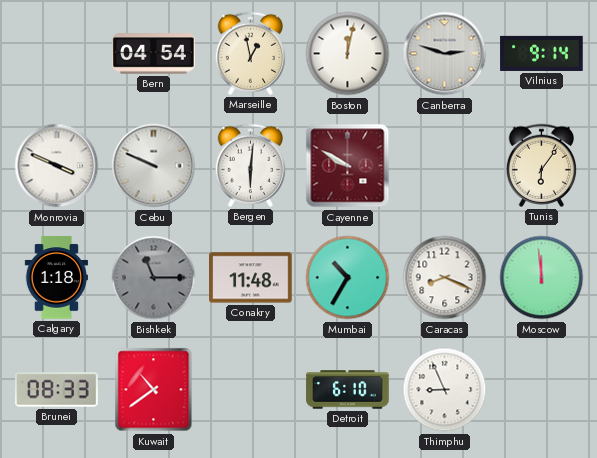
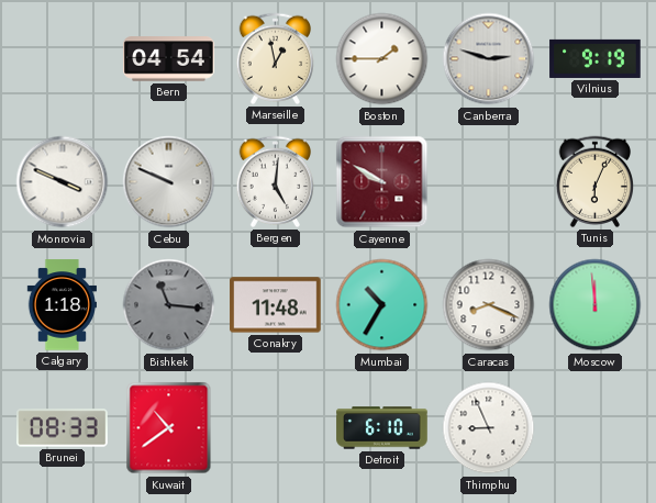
Boston: 12:02 -> 1:45
Vilnius: 9:14 -> 9:19
Bergen: 6:01 -> 5:01
Tunis: 6:06 -> 6:04
Bishkek: 11:15 -> 11:16
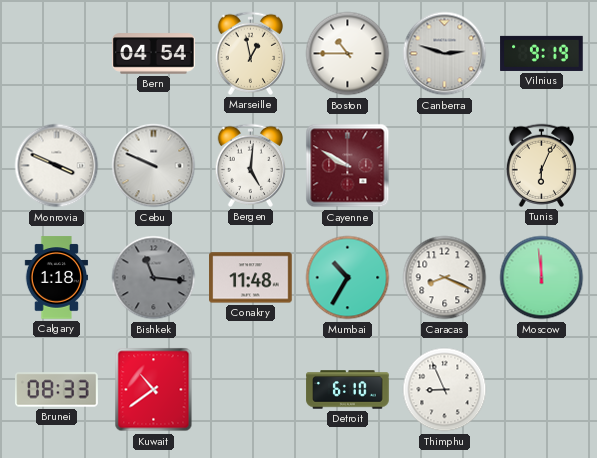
Boston: 1:45 -> 10:45
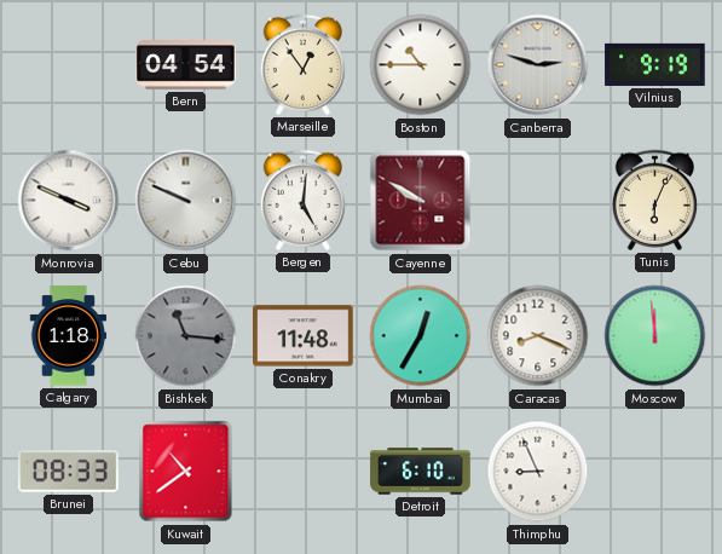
Marseille: 12:58 -> 12:54
Mumbai: 10:35 -> 12:35
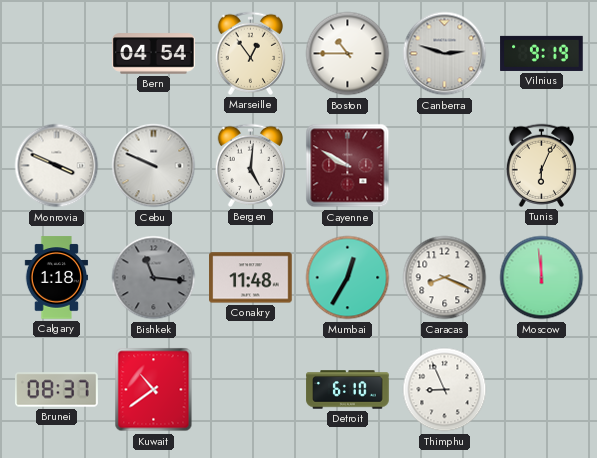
Brunei: 08:33 -> 08:37
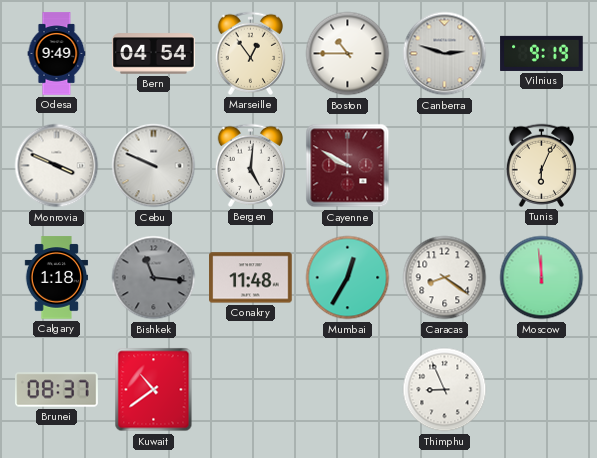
Odesa: none -> 9:49
Caracas: 8:19 -> 8:21
Detroit: 6:10 -> none
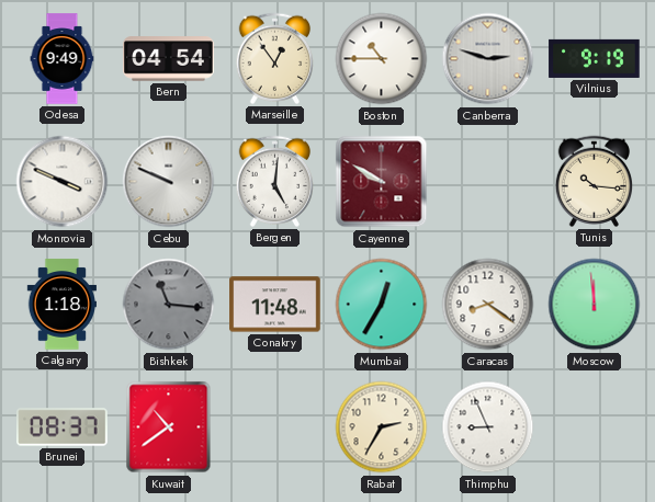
Tunis: 6:04 -> 10:16
Rabat: none -> 2:35
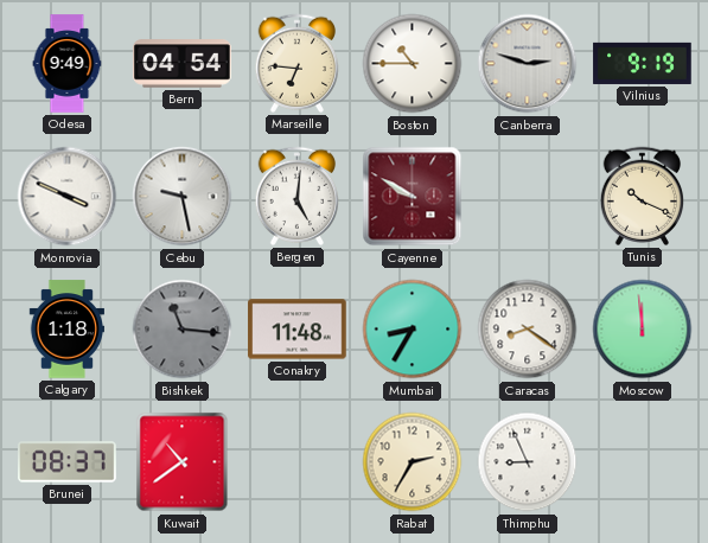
Marseille: 12:54 -> 6:46
Cebu: 9:49 -> 9:28
Tunis: 10:16 -> 10:19
Mumbai: 12:35 -> 8:35
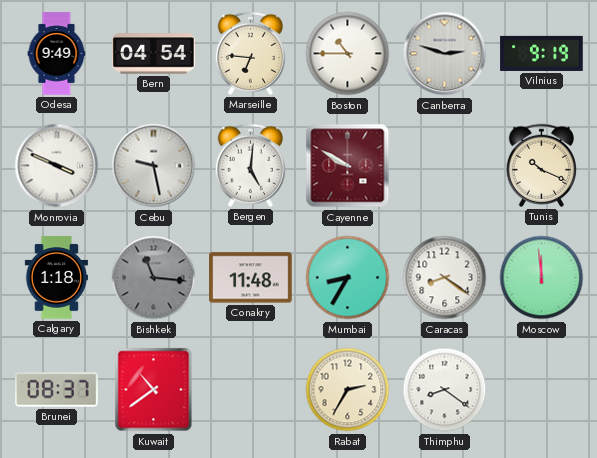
Thimphu: 8:56 -> 8:21
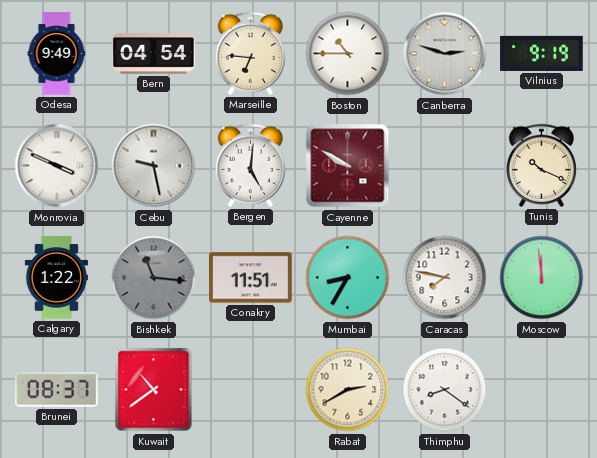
Calgary: 1:18 -> 1:22
Conakry: 11:48 -> 11:51
Caracas: 8:21 -> 7:47
Rabat: 2:35 -> 2:40
